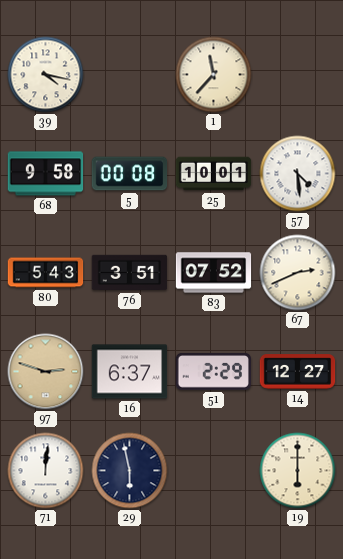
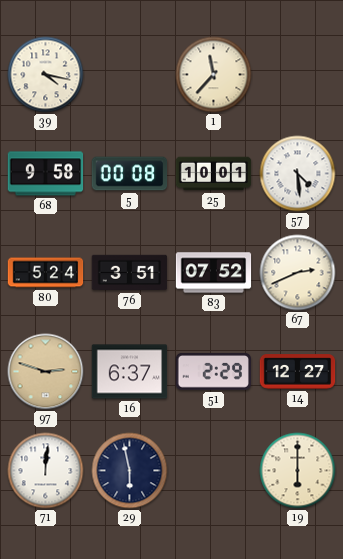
80: 5:43 -> 5:24
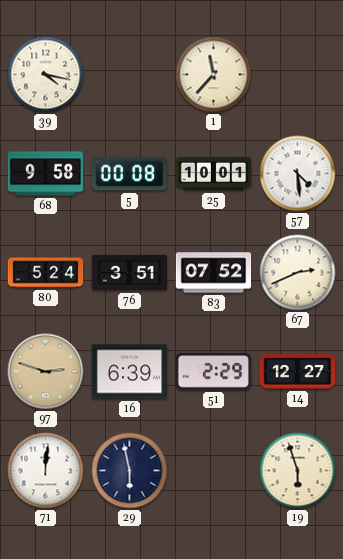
16: 6:37 -> 6:39
19: 6:00 -> 5:57
